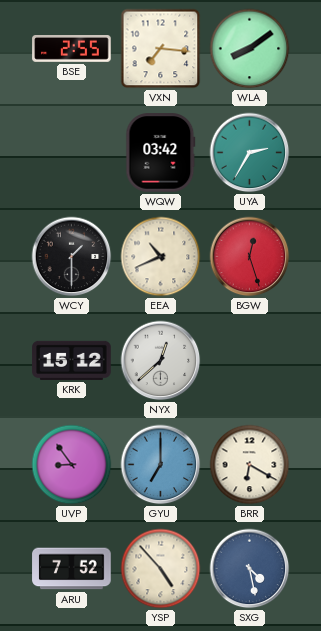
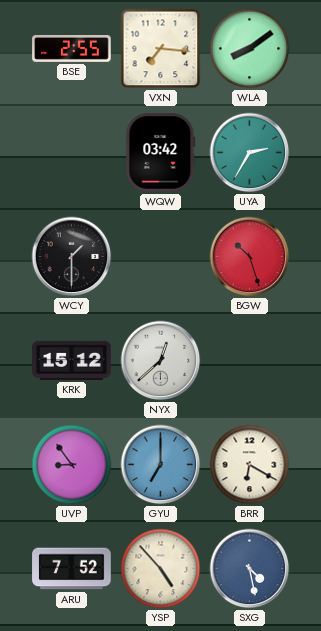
EEA: 10:41 -> none
BGW: 12:27 -> 10:27
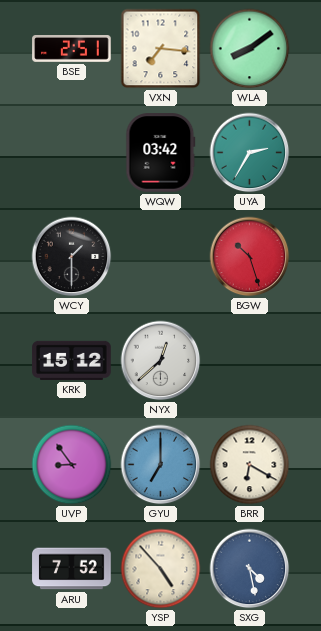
BSE: 2:55 -> 2:51
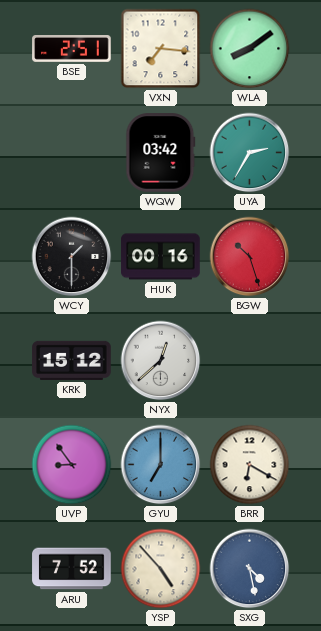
HUK: none -> 00:16
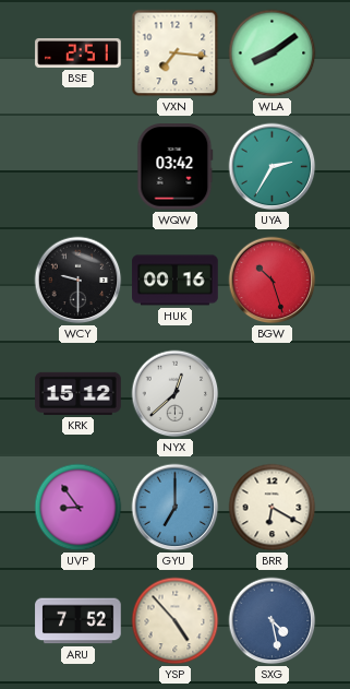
WCY: 1:30 -> 9:30
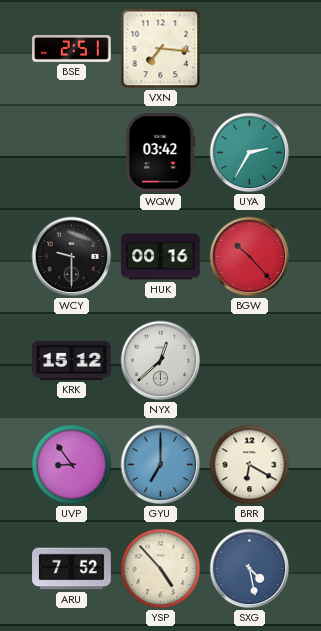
WLA: 8:09 -> none
BGW: 10:27 -> 10:23
